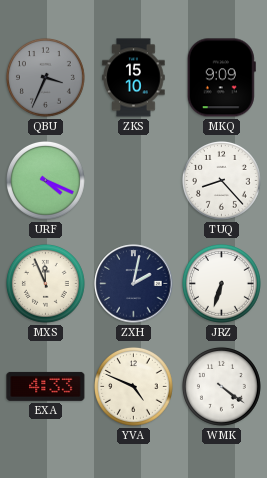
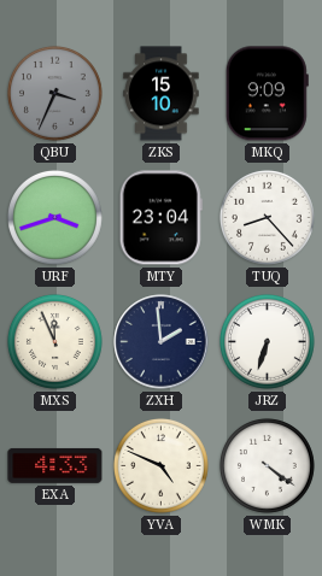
URF: 4:19 -> 3:42
MTY: none -> 23:04
ZXH: 2:02 -> 1:59
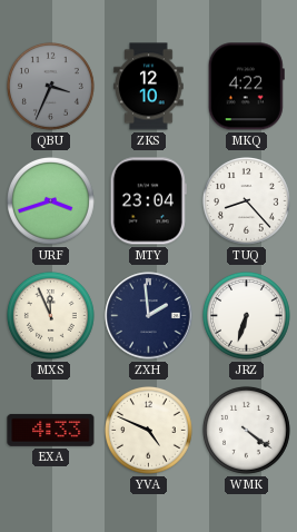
ZKS: 15:10 -> 12:10
MKQ: 9:09 -> 4:22
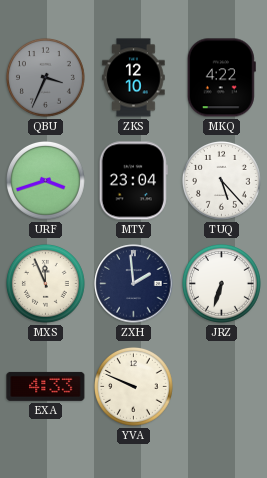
TUQ: 8:23 -> 5:23
YVA: 4:49 -> 9:49
WMK: 4:21 -> none
